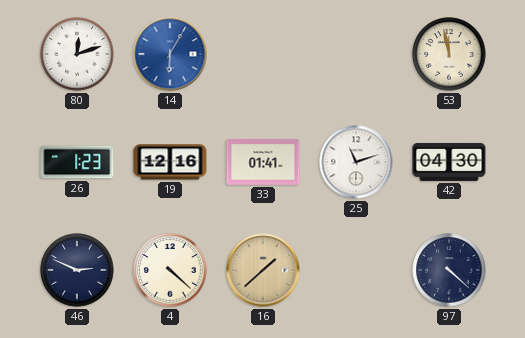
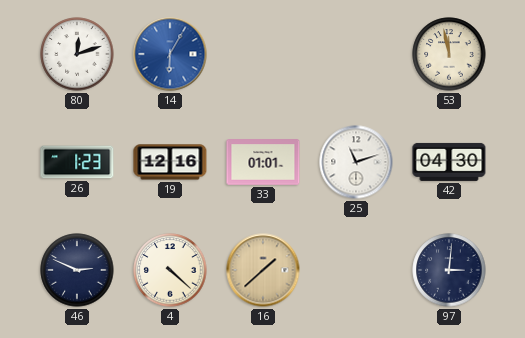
33: 01:41 -> 01:01
97: 4:22 -> 3:01
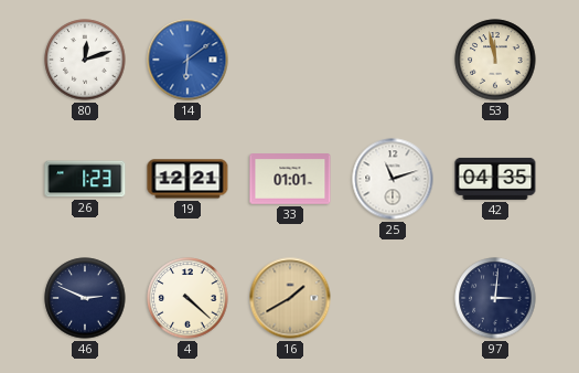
14: 6:05 -> 6:09
19: 12:16 -> 12:21
42: 04:30 -> 04:35
16: 1:38 -> 1:40
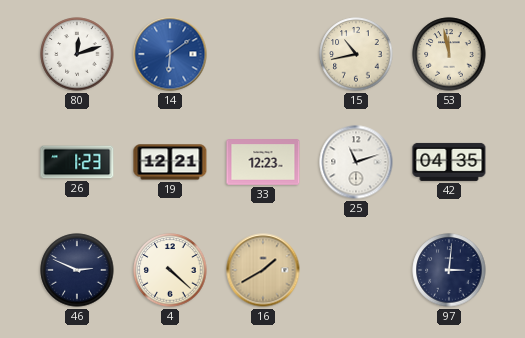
15: none -> 10:43
33: 01:01 -> 12:23
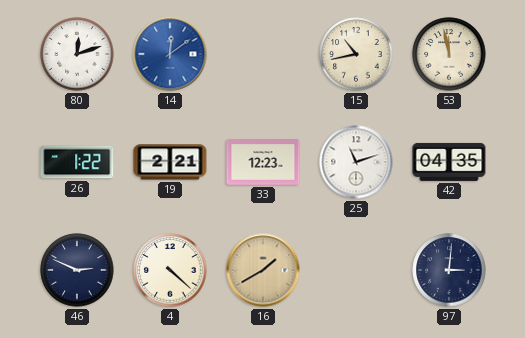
14: 6:09 -> 12:09
26: 1:23 -> 1:22
19: 12:21 -> 2:21
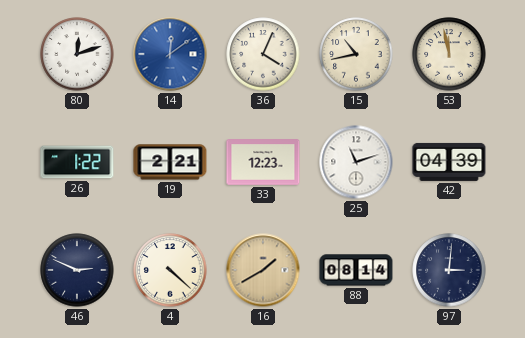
36: none -> 4:04
42: 04:35 -> 04:39
88: none -> 08:14
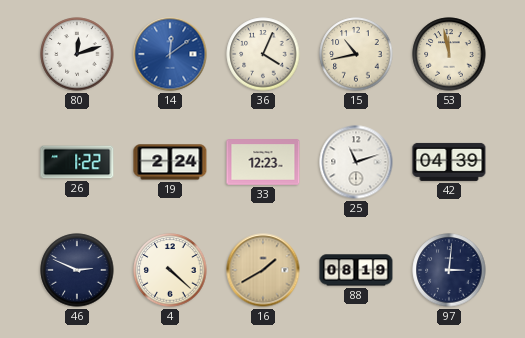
19: 2:21 -> 2:24
88: 08:14 -> 08:19
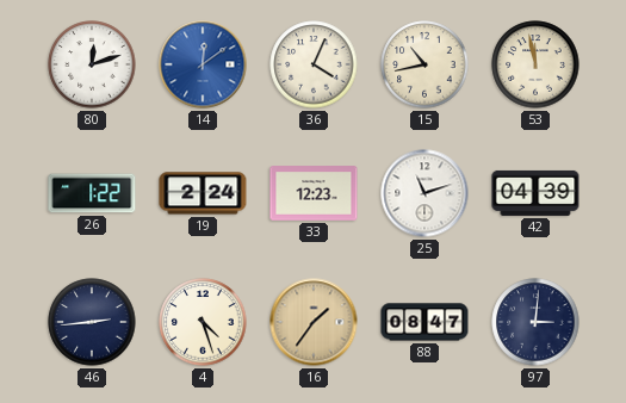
46: 2:49 -> 2:44
4: 4:22 -> 4:27
16: 1:40 -> 1:36
88: 08:19 -> 08:47
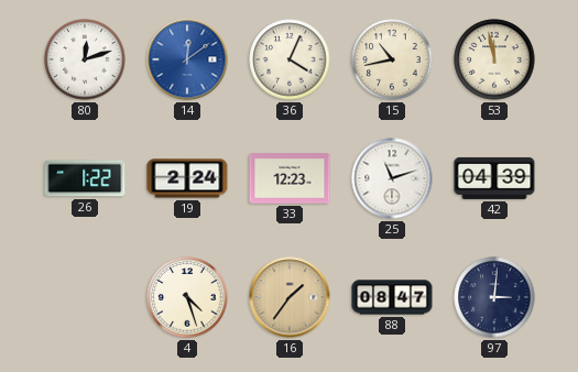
46: 2:44 -> none
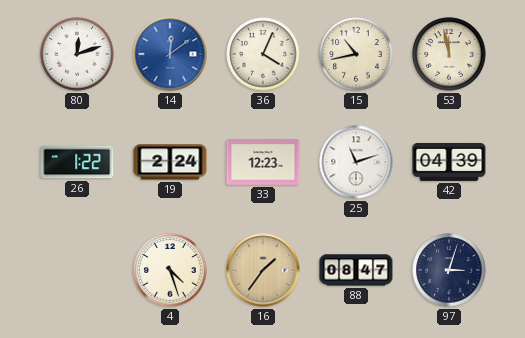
97: 3:01 -> 3:03
